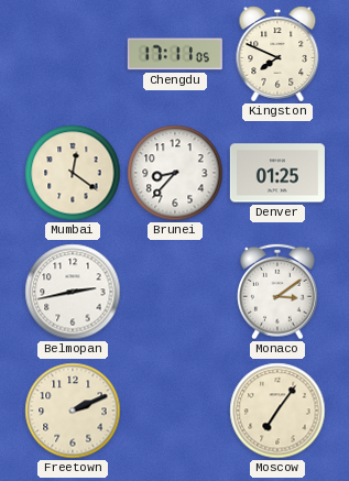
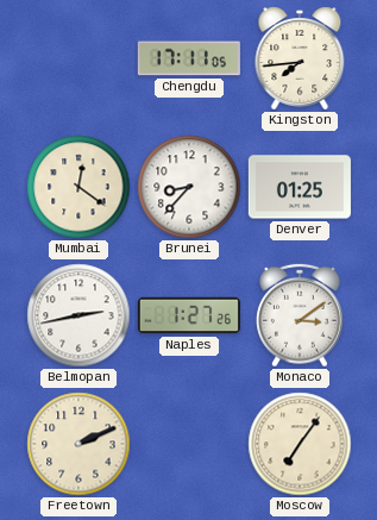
Kingston: 7:49 -> 7:44
Naples: none -> 1:27
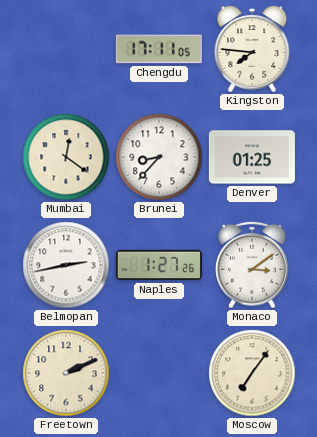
Kingston: 7:44 -> 7:46
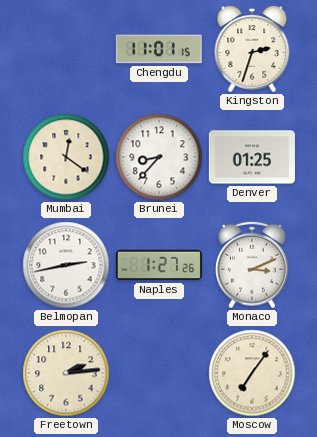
Chengdu: 17:11 -> 11:01
Kingston: 7:46 -> 2:33
Monaco: 3:09 -> 3:11
Freetown: 2:11 -> 2:14
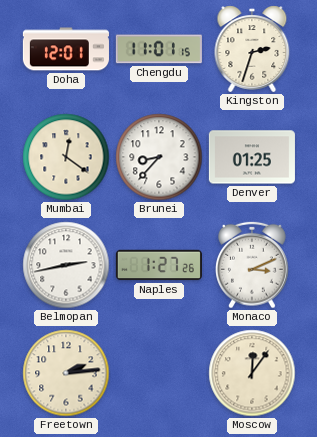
Doha: none -> 12:01
Moscow: 7:06 -> 12:06
